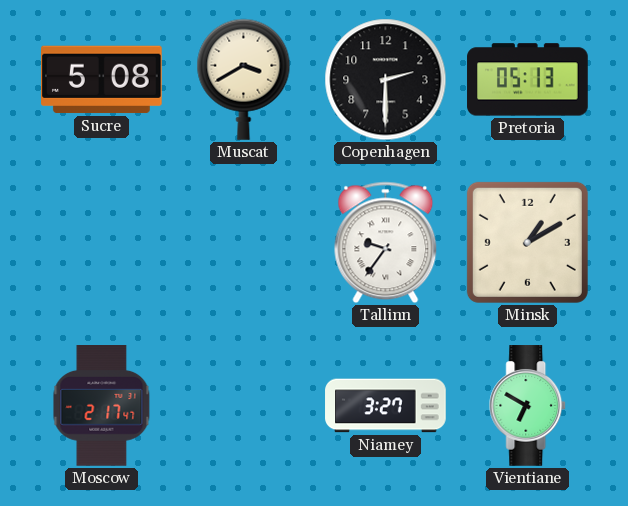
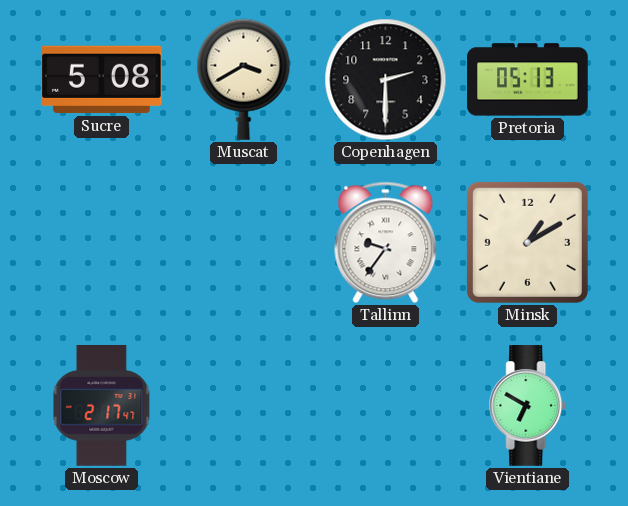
Niamey: 3:27 -> none
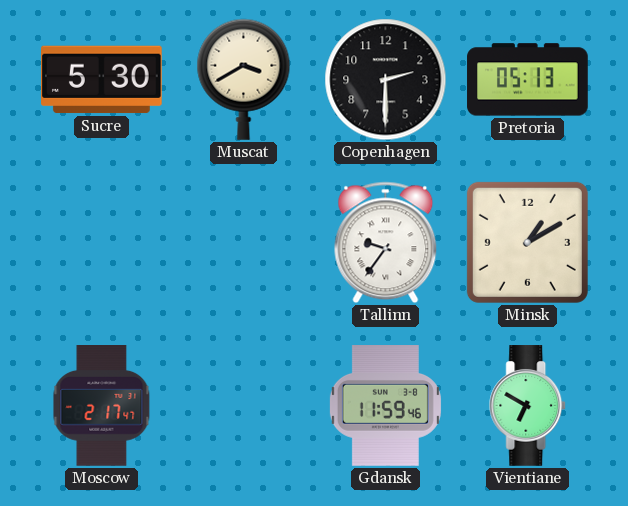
Sucre: 5:08 -> 5:30
Gdansk: none -> 11:59
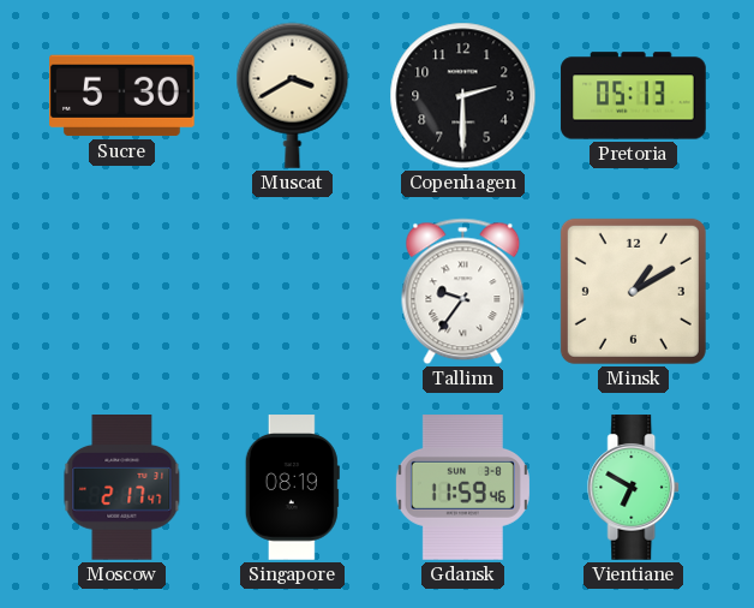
Singapore: none -> 08:19
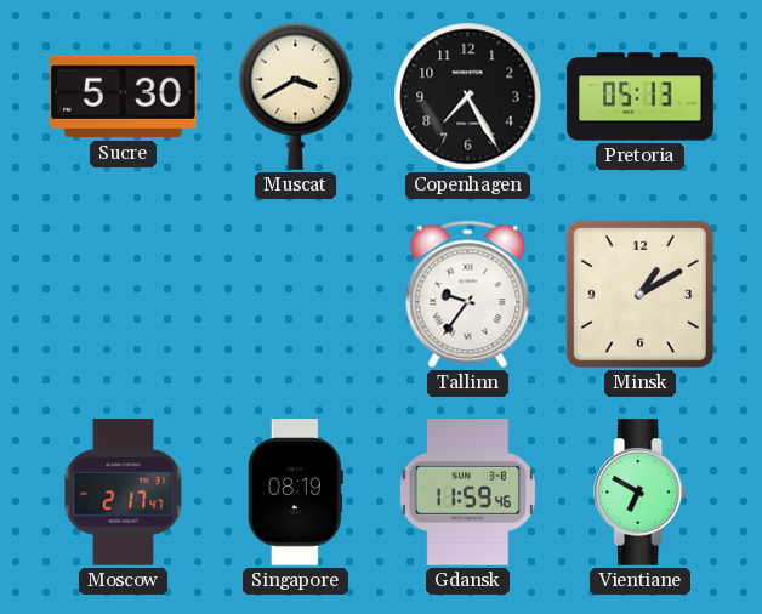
Copenhagen: 2:30 -> 7:25
